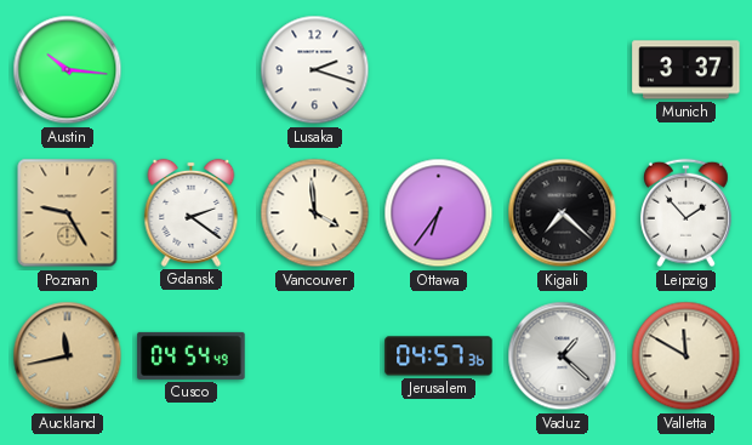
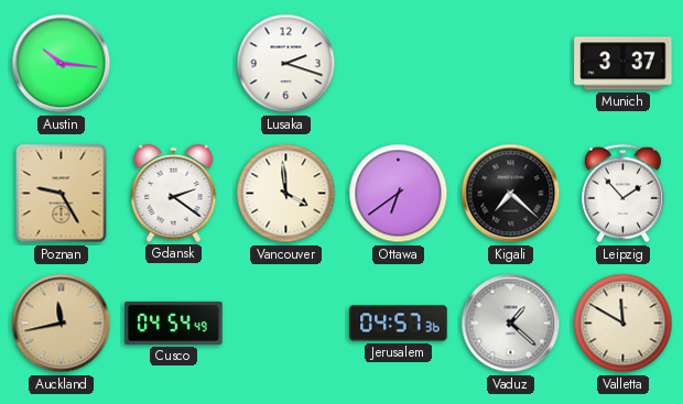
Ottawa: 6:36 -> 6:39
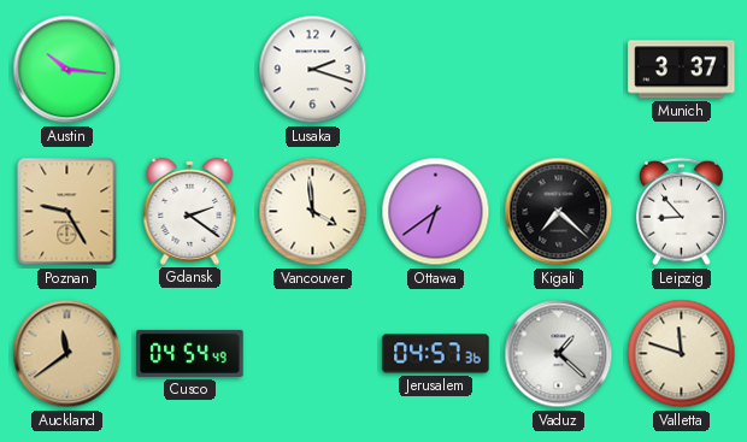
Leipzig: 1:53 -> 8:53
Auckland: 11:43 -> 11:39
Valletta: 11:50 -> 11:48
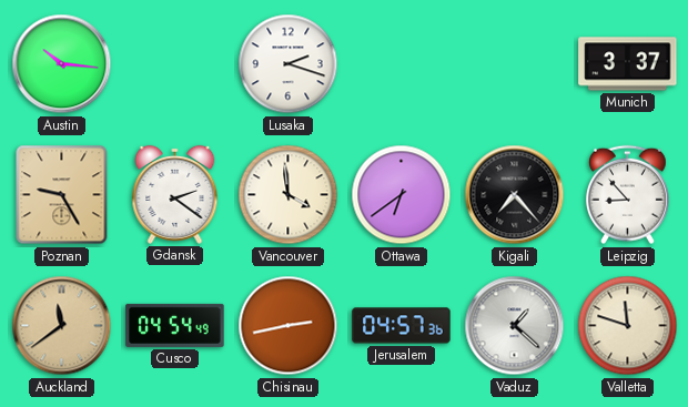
Kigali: 7:22 -> 7:23
Chisinau: none -> 2:43
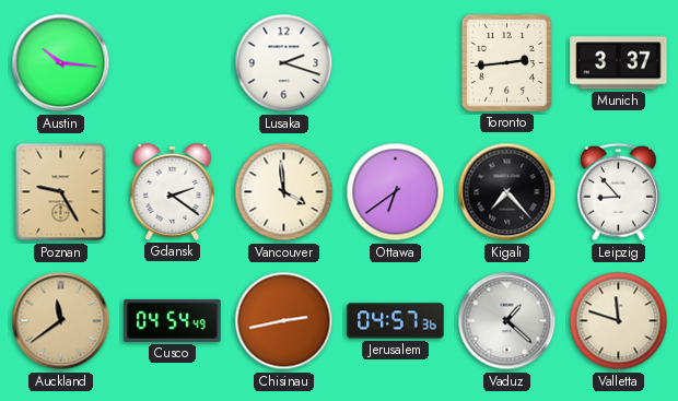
Toronto: none -> 2:44
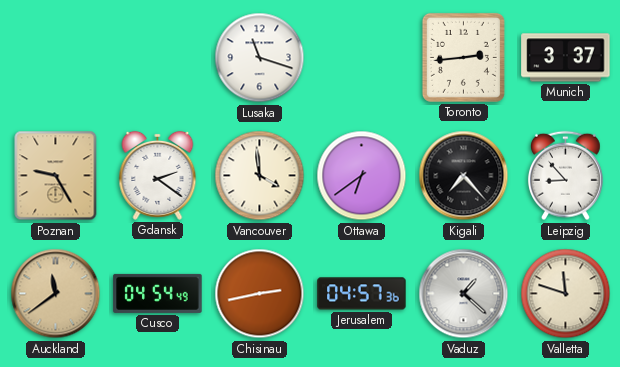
Austin: 10:16 -> none
Lusaka: 2:18 -> 11:18
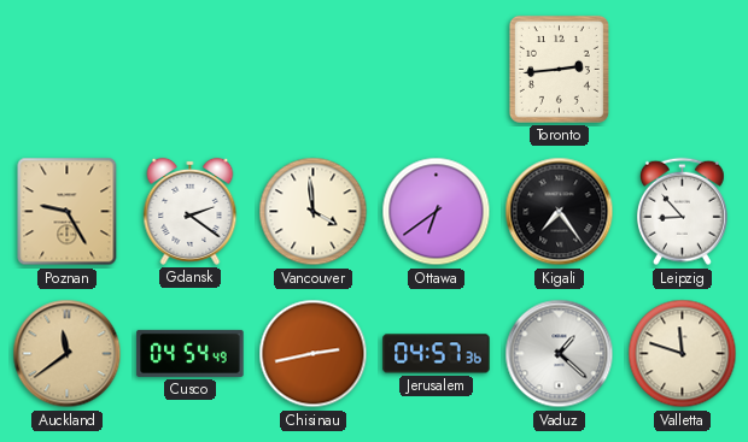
Lusaka: 11:18 -> none
Munich: 3:37 -> none
Kigali: 7:23 -> 7:24
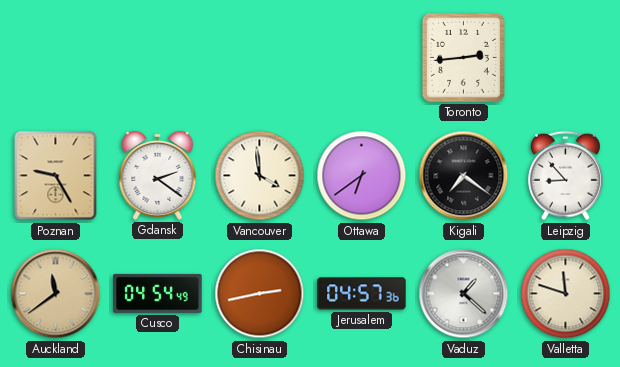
Kigali: 7:24 -> 7:21
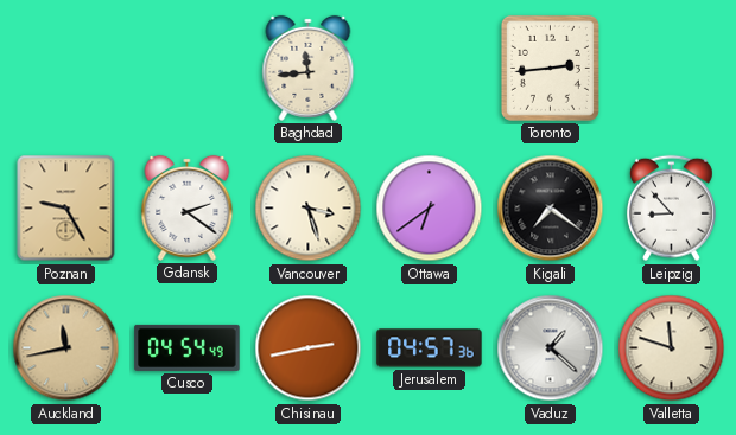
Baghdad: none -> 11:44
Vancouver: 3:59 -> 3:27
Auckland: 11:39 -> 11:43
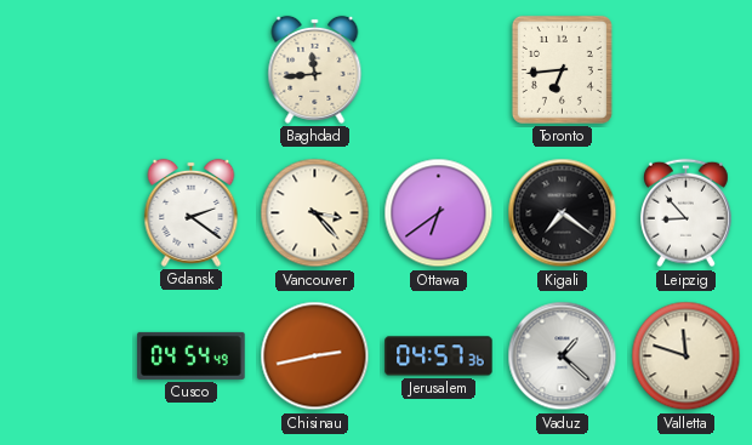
Toronto: 2:44 -> 6:44
Poznan: 9:25 -> none
Vancouver: 3:27 -> 3:23
Auckland: 11:43 -> none
